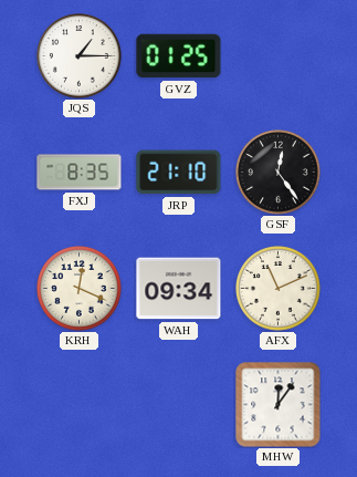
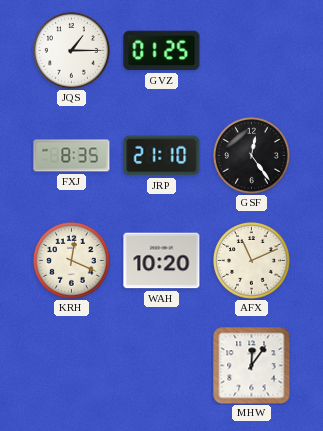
WAH: 09:34 -> 10:20
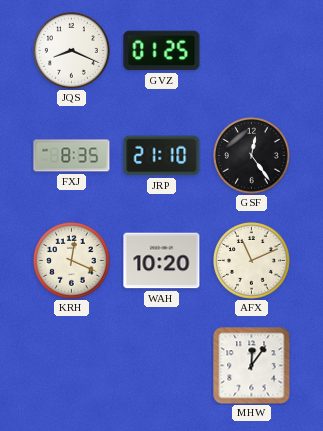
JQS: 1:15 -> 8:19
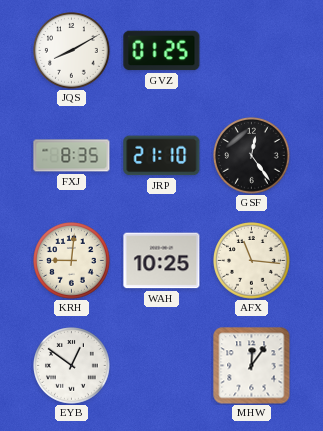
JQS: 8:19 -> 8:10
KRH: 12:19 -> 9:01
WAH: 10:20 -> 10:25
AFX: 11:11 -> 11:16
EYB: none -> 12:51
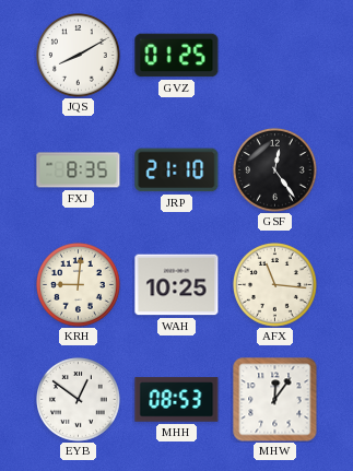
MHH: none -> 08:53
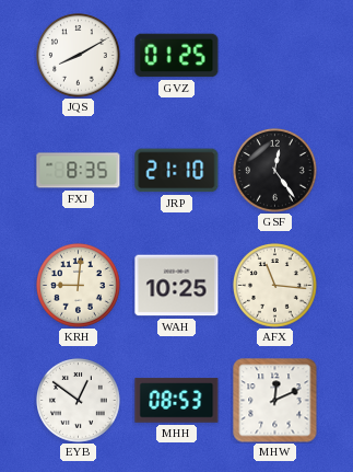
MHW: 12:06 -> 12:11
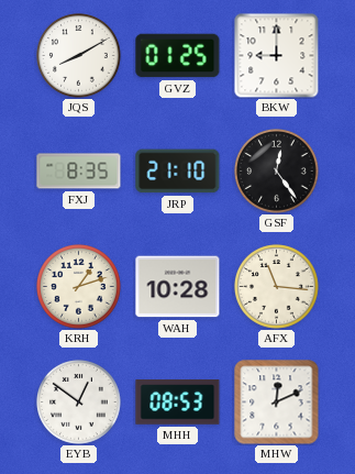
BKW: none -> 9:00
KRH: 9:01 -> 1:12
WAH: 10:25 -> 10:28
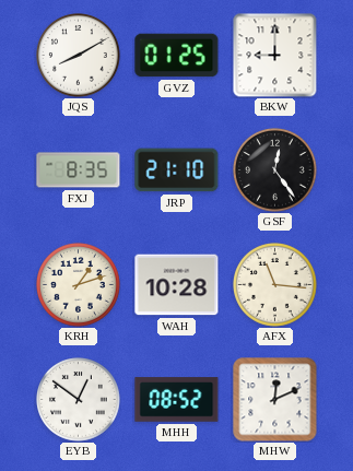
MHH: 08:53 -> 08:52
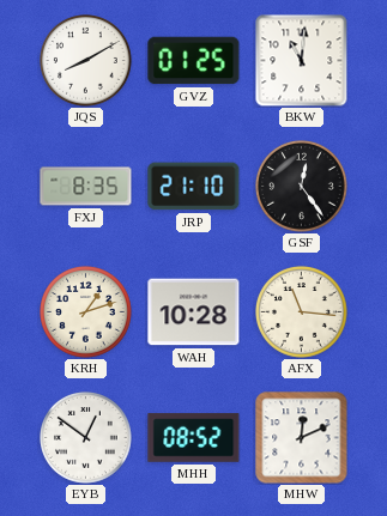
BKW: 9:00 -> 11:01
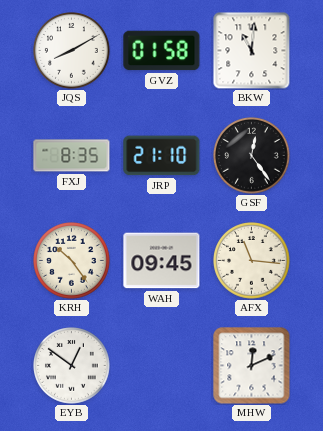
GVZ: 01:25 -> 01:58
KRH: 1:12 -> 10:24
WAH: 10:28 -> 09:45
MHH: 08:52 -> none
